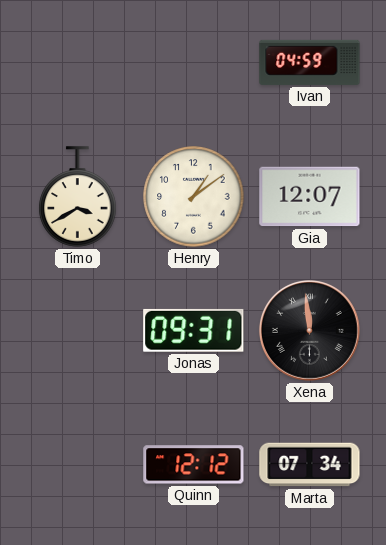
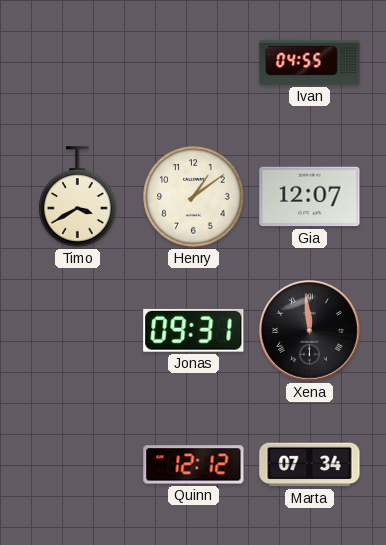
Ivan: 04:59 -> 04:55
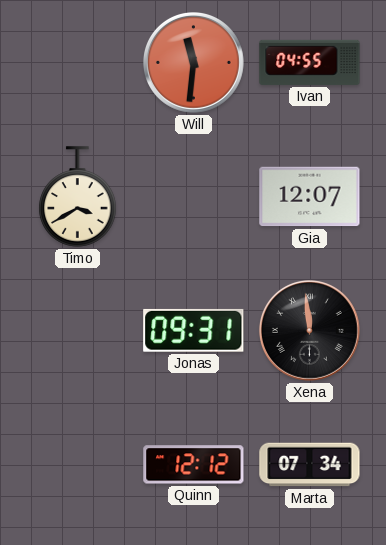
Will: none -> 11:31
Henry: 1:09 -> none
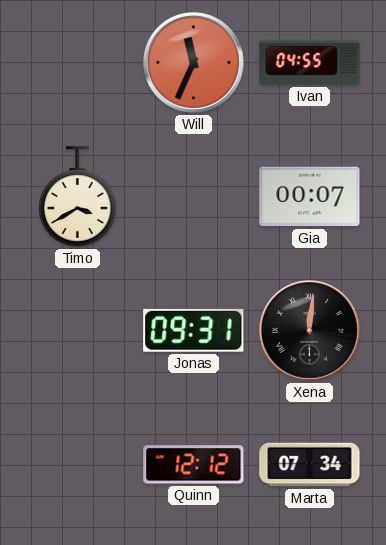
Will: 11:31 -> 11:34
Gia: 12:07 -> 00:07
Xena: 11:59 -> 12:01
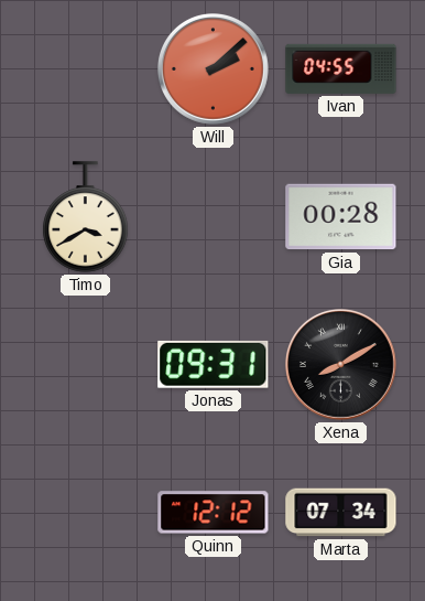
Will: 11:34 -> 2:08
Gia: 00:07 -> 00:28
Xena: 12:01 -> 8:10
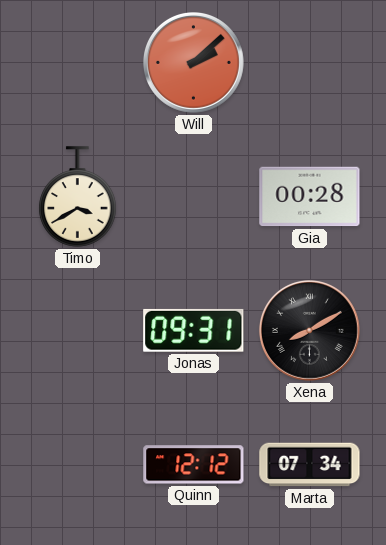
Ivan: 04:55 -> none
